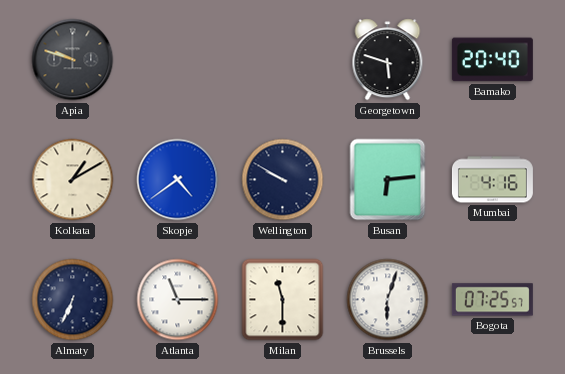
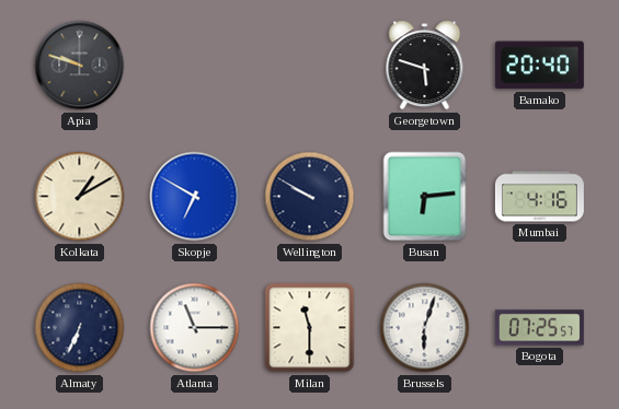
Skopje: 4:39 -> 6:50
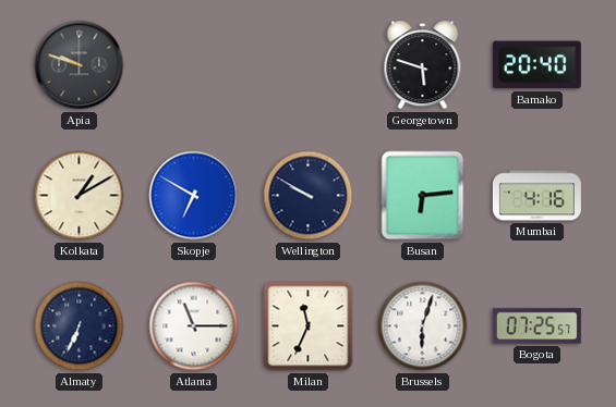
Milan: 11:30 -> 11:34
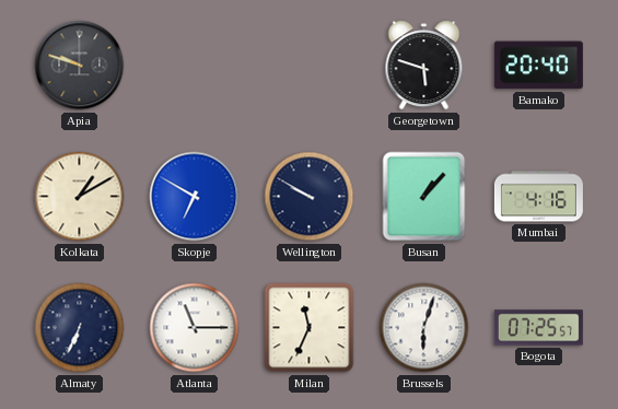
Busan: 6:14 -> 1:07
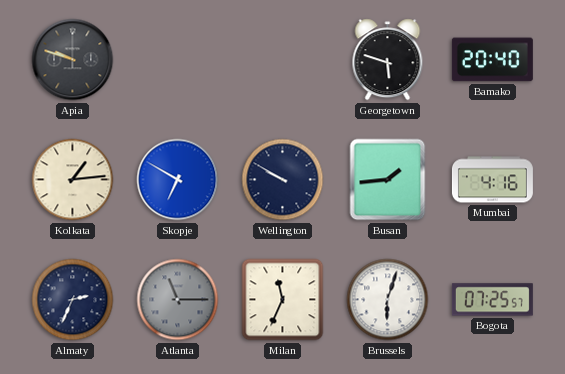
Kolkata: 1:10 -> 1:14
Busan: 1:07 -> 1:44
Almaty: 6:34 -> 2:34
Atlanta dial: white -> grey
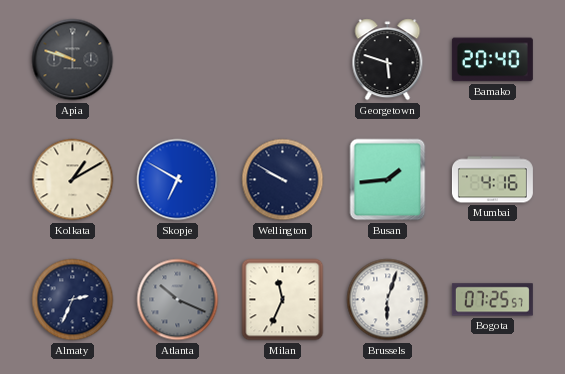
Kolkata: 1:14 -> 1:10
Atlanta: 11:15 -> 10:19
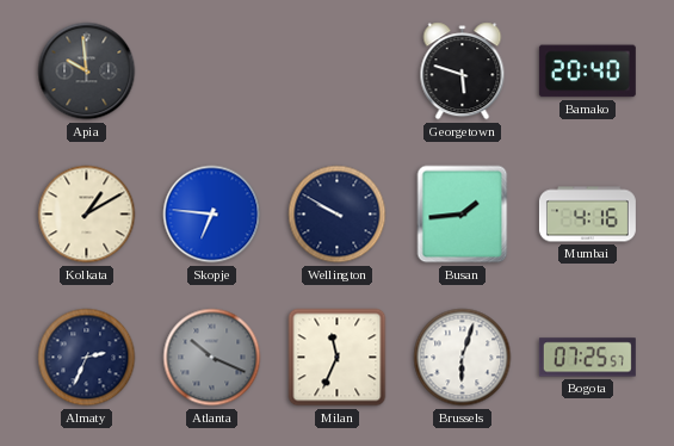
Apia: 9:48 -> 9:59
Skopje: 6:50 -> 6:46
